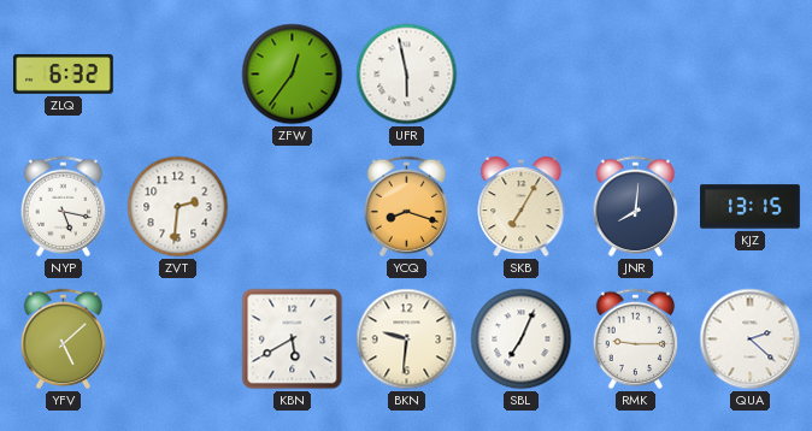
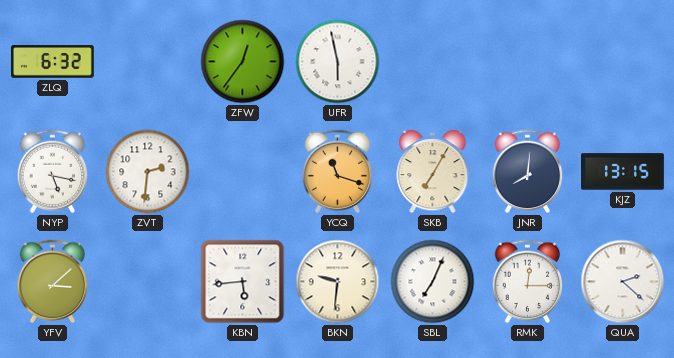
YCQ: 8:18 -> 11:18
YFV: 5:08 -> 3:08
KBN: 5:40 -> 5:44
RMK: 9:15 -> 12:15
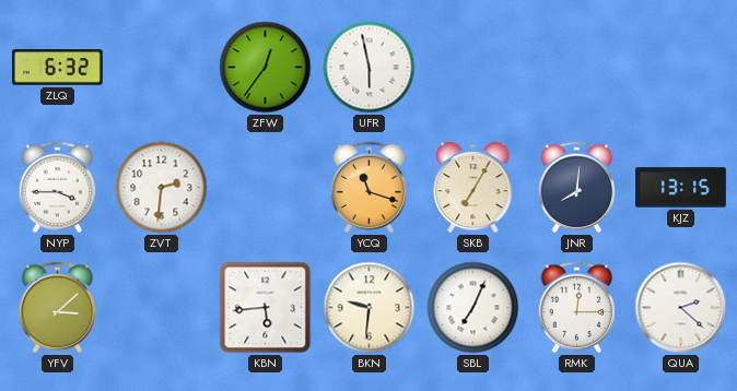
NYP: 5:17 -> 3:45
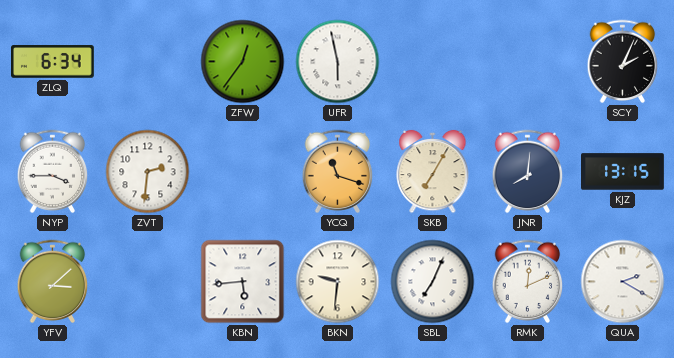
ZLQ: 6:32 -> 6:34
SCY: none -> 2:04
RMK: 12:15 -> 12:11
QUA: 2:22 -> 2:20
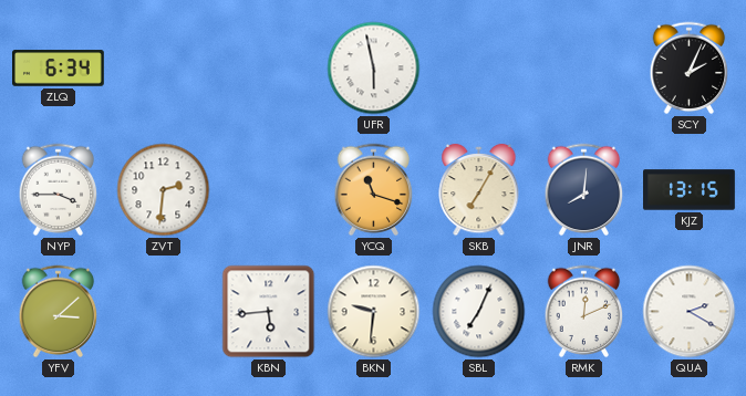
ZFW: 12:36 -> none
